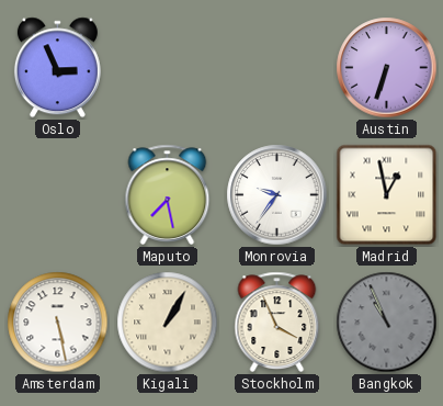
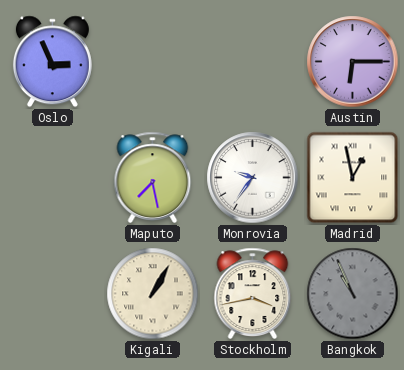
Austin: 6:33 -> 6:15
Amsterdam: 5:28 -> none
Stockholm: 3:56 -> 3:43
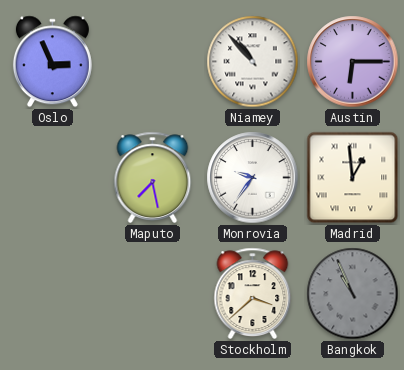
Niamey: none -> 10:53
Madrid: 12:58 -> 12:59
Kigali: 1:05 -> none
Stockholm: 3:43 -> 3:38
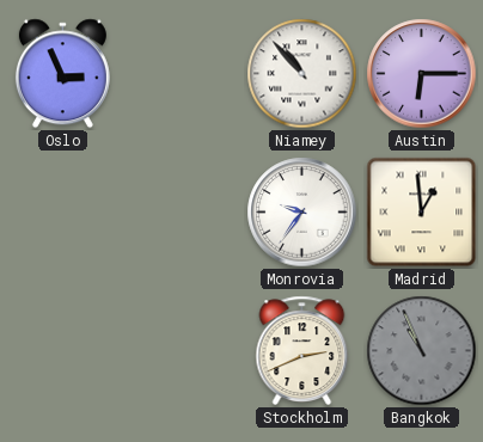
Maputo: 7:28 -> none
Stockholm: 3:38 -> 2:41
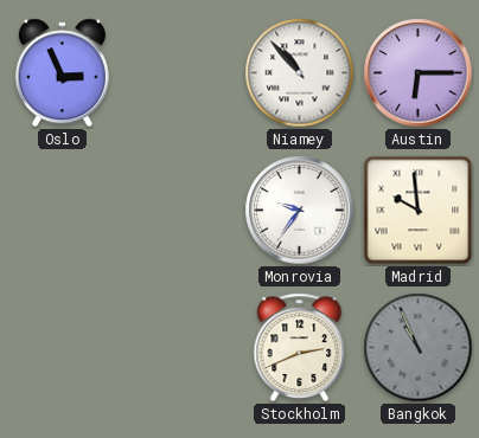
Madrid: 12:59 -> 9:59
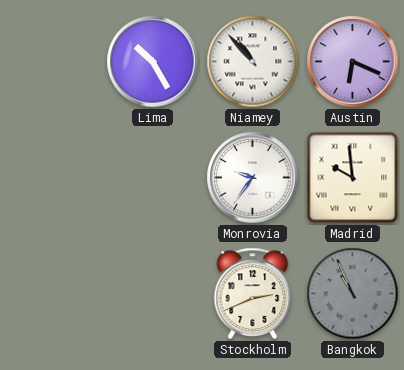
Oslo: 2:56 -> none
Lima: none -> 10:25
Austin: 6:15 -> 6:19
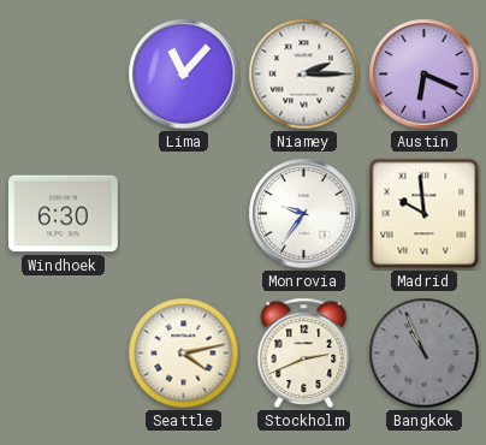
Lima: 10:25 -> 11:07
Niamey: 10:53 -> 2:15
Windhoek: none -> 6:30
Seattle: none -> 4:13
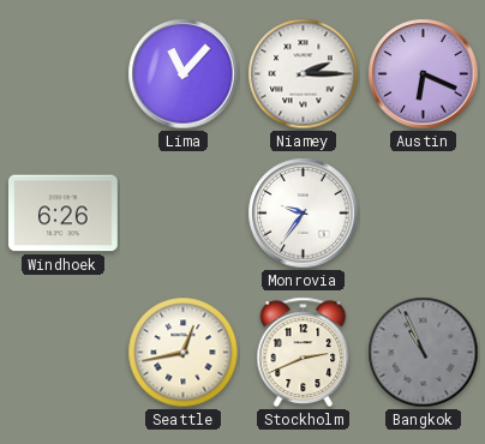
Windhoek: 6:30 -> 6:26
Madrid: 9:59 -> none
Seattle: 4:13 -> 12:43
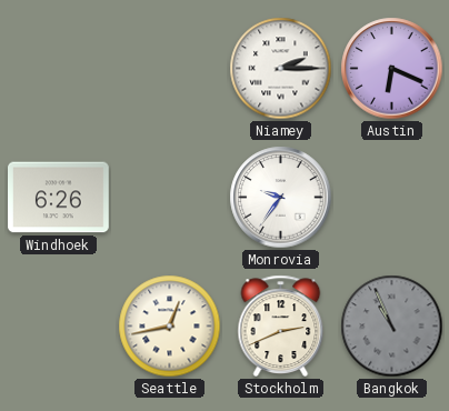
Lima: 11:07 -> none
